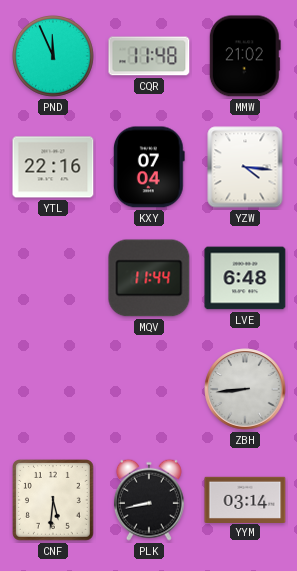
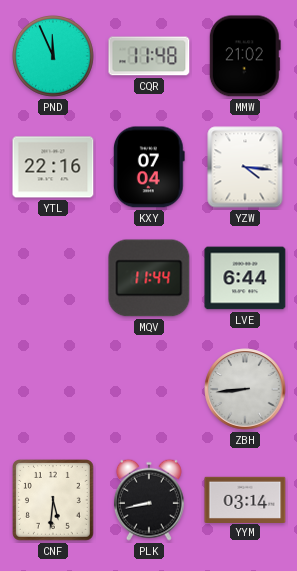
LVE: 6:48 -> 6:44
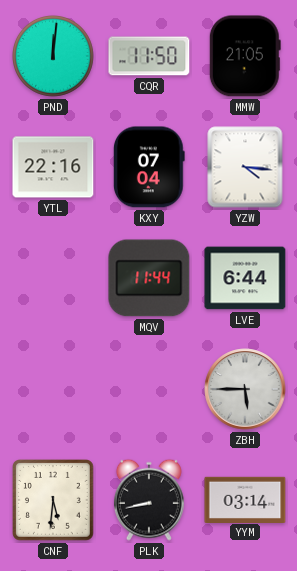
PND: 11:56 -> 12:01
CQR: 11:48 -> 11:50
MMW: 21:02 -> 21:05
ZBH: 8:44 -> 5:45
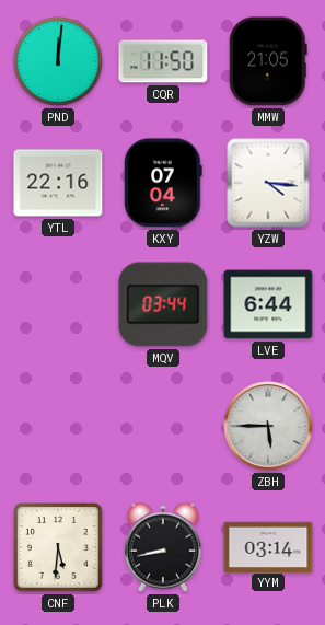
MQV: 11:44 -> 03:44
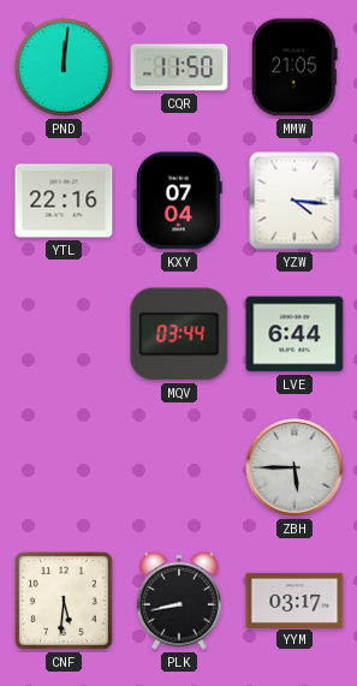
YYM: 03:14 -> 03:17
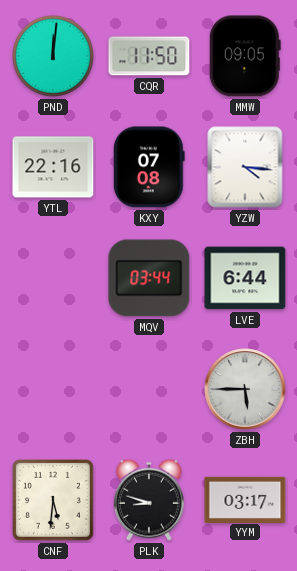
MMW: 21:05 -> 09:05
KXY: 07:04 -> 07:08
PLK: 8:43 -> 8:48
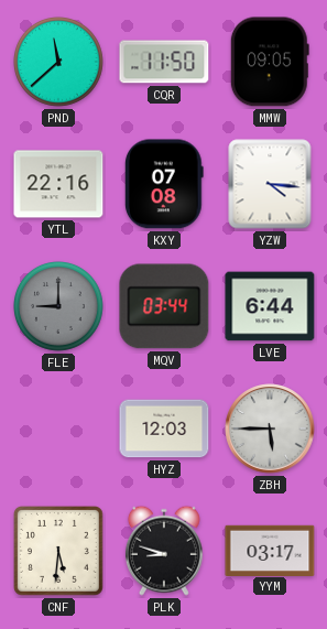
PND: 12:01 -> 11:38
FLE: none -> 9:00
HYZ: none -> 12:03
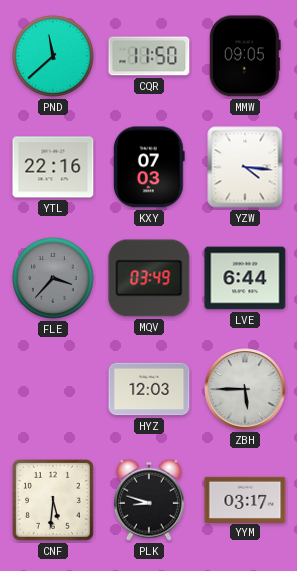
KXY: 07:08 -> 07:03
FLE: 9:00 -> 3:37
MQV: 03:44 -> 03:49
